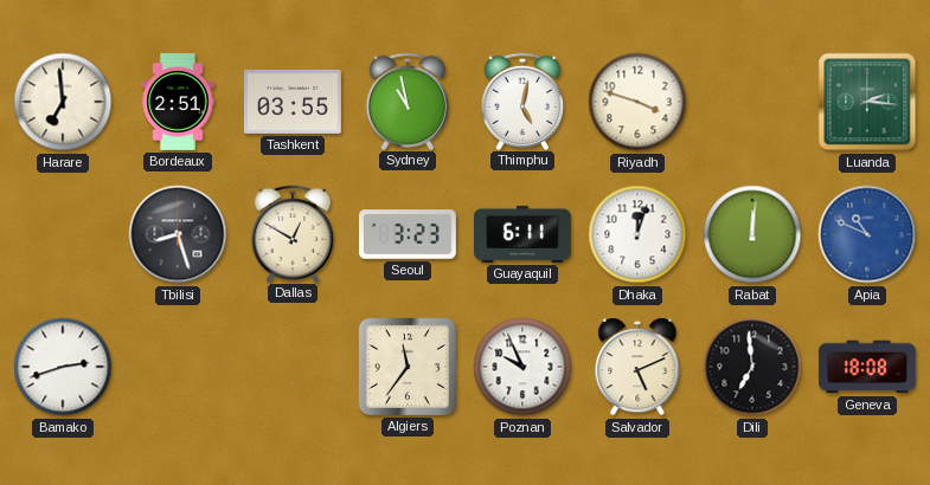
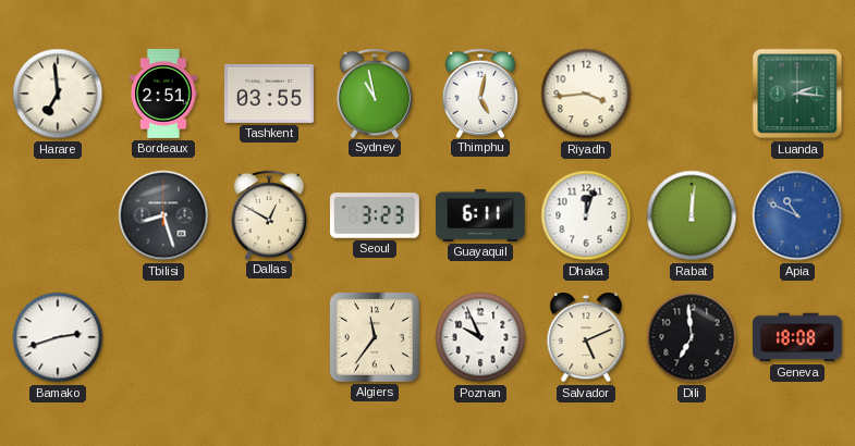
Riyadh: 3:48 -> 3:44
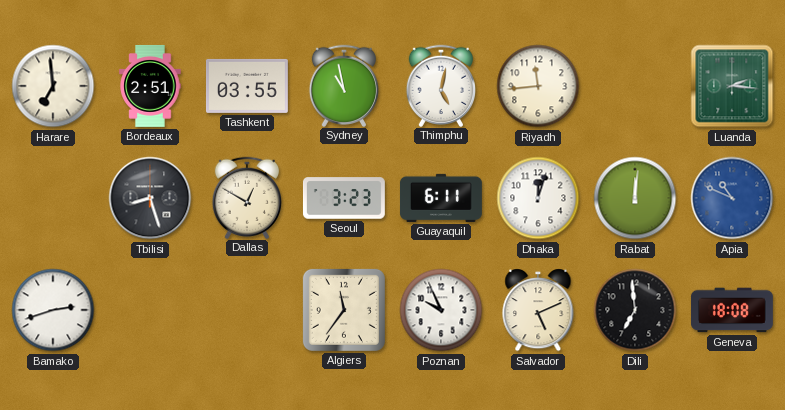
Riyadh: 3:44 -> 11:44
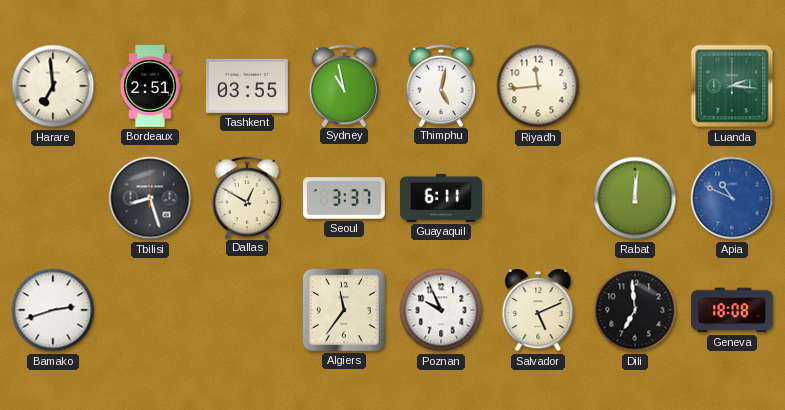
Seoul: 3:23 -> 3:37
Dhaka: 12:03 -> none
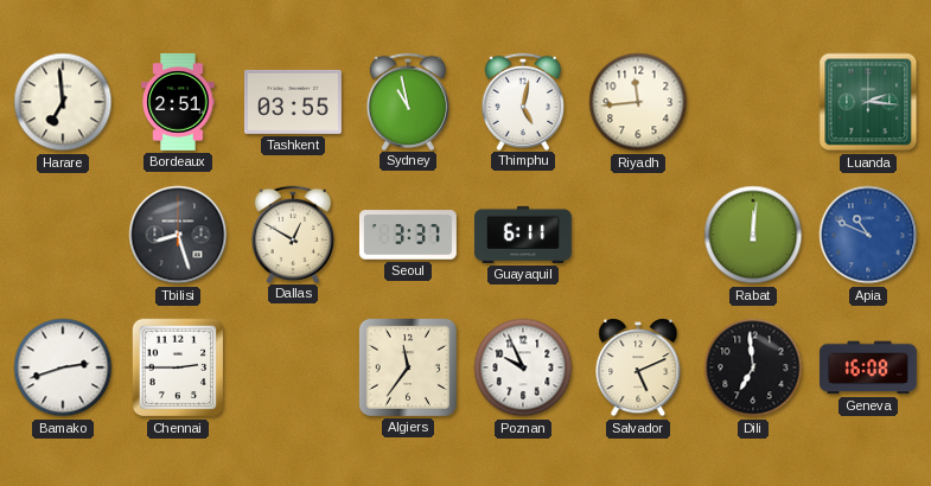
Chennai: none -> 2:45
Geneva: 18:08 -> 16:08
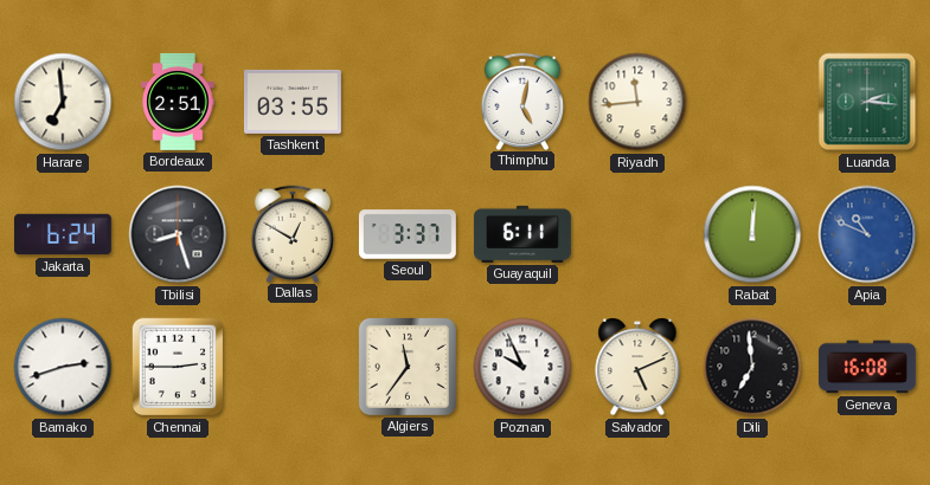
Sydney: 10:58 -> none
Jakarta: none -> 6:24
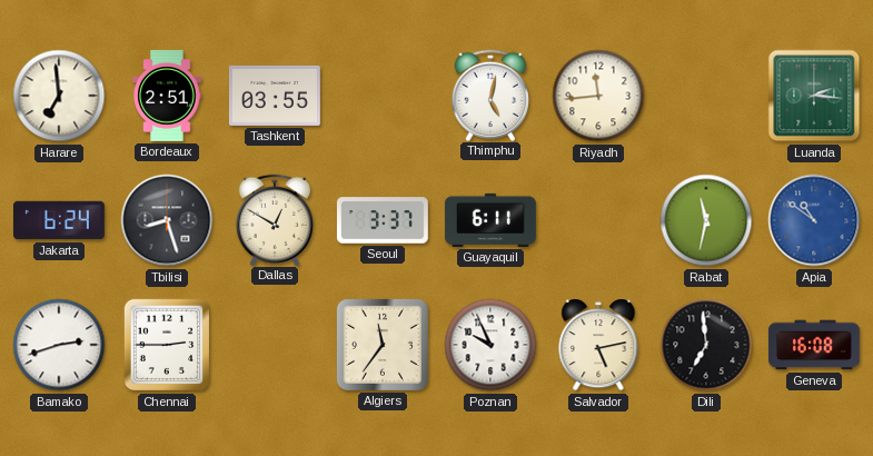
Rabat: 12:01 -> 11:32
Apia: 10:49 -> 10:51
Salvador: 5:11 -> 5:13
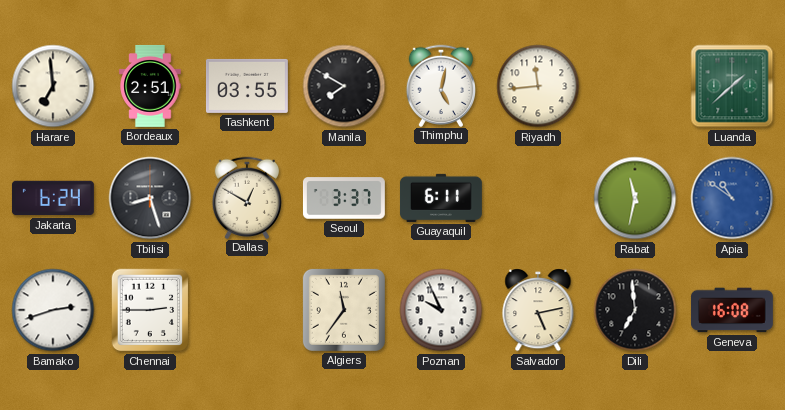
Manila: none -> 7:50
Luanda: 2:16 -> 1:38
